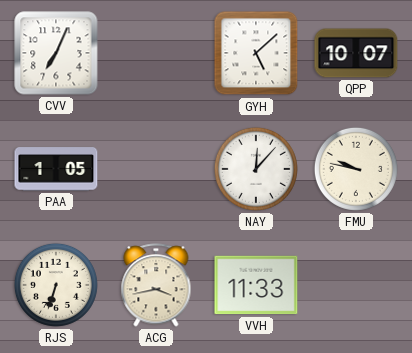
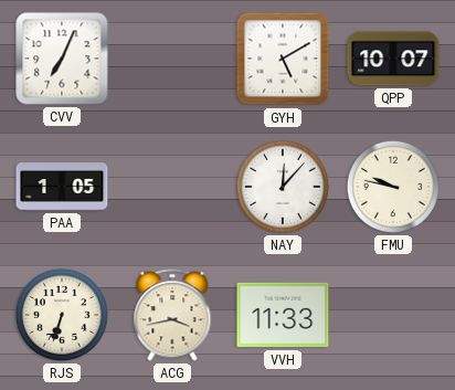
GYH: 5:08 -> 5:10
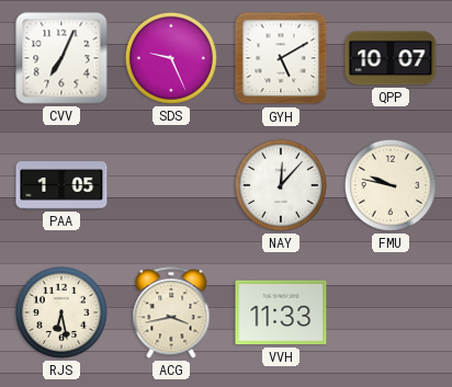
SDS: none -> 9:26
RJS: 6:33 -> 6:28
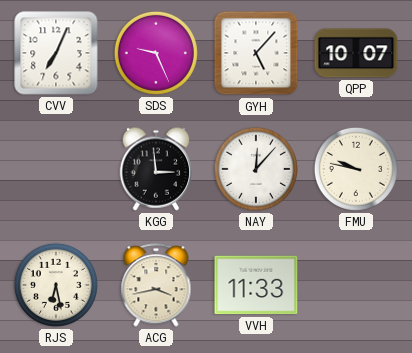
GYH: 5:10 -> 5:07
PAA: 1:05 -> none
KGG: none -> 2:59
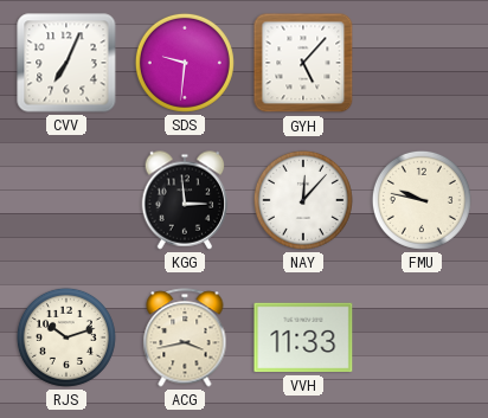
SDS: 9:26 -> 9:31
QPP: 10:07 -> none
RJS: 6:28 -> 10:12
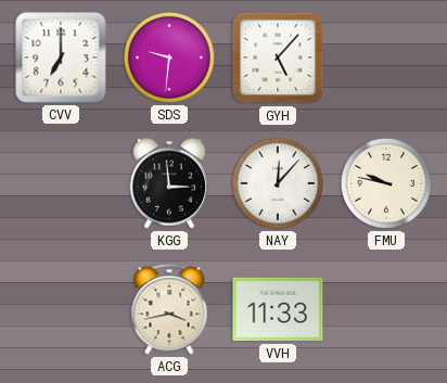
CVV: 7:04 -> 7:00
RJS: 10:12 -> none
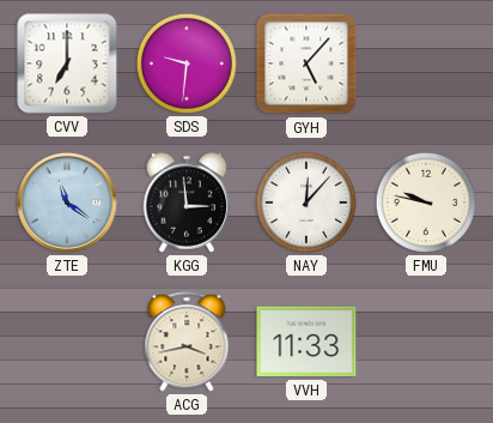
ZTE: none -> 11:21
